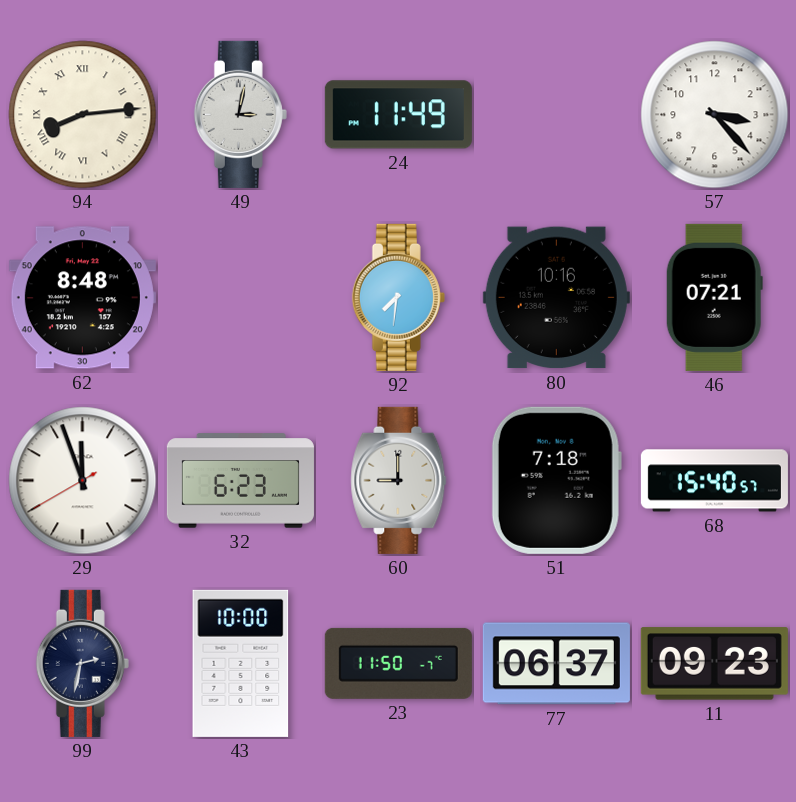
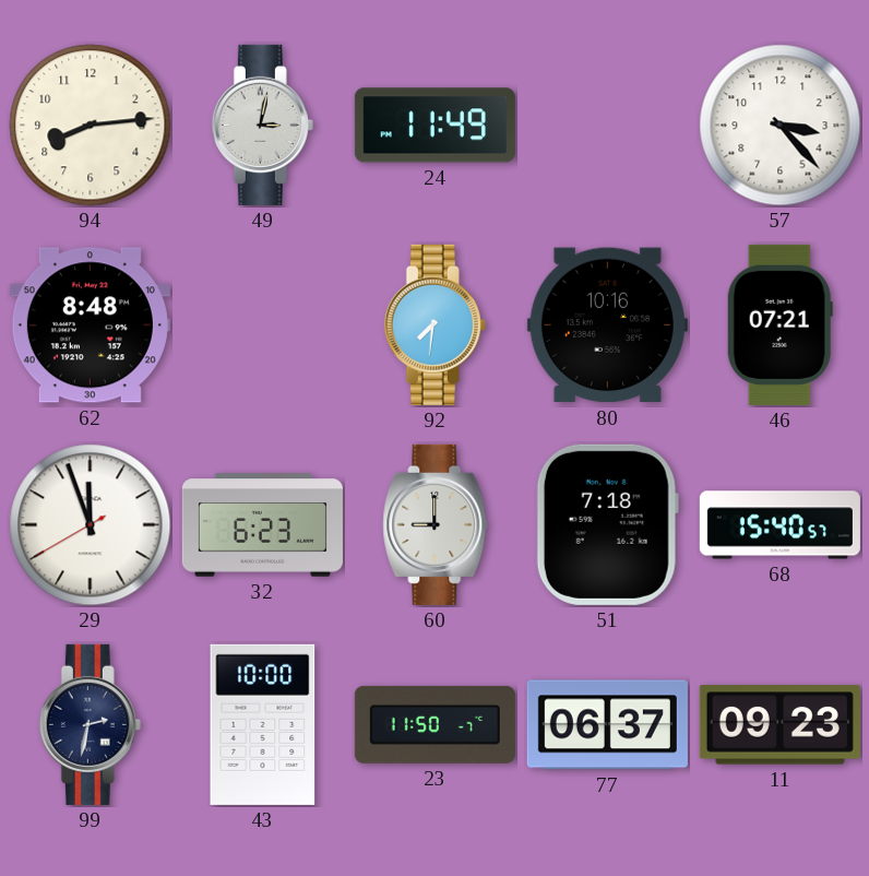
94 numerals: Roman -> Arabic
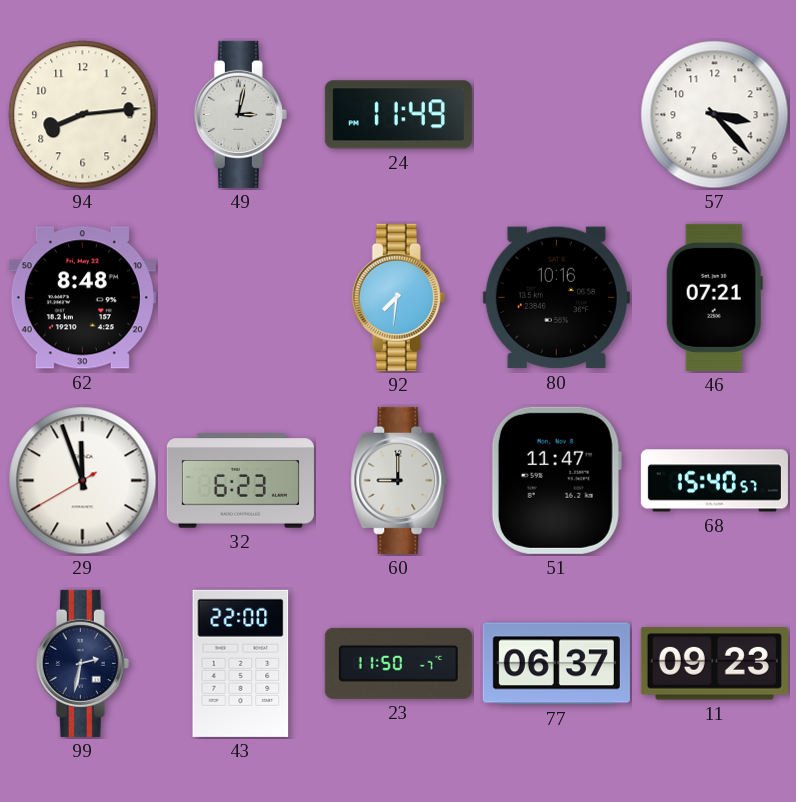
51: 7:18 -> 11:47
43: 10:00 -> 22:00
